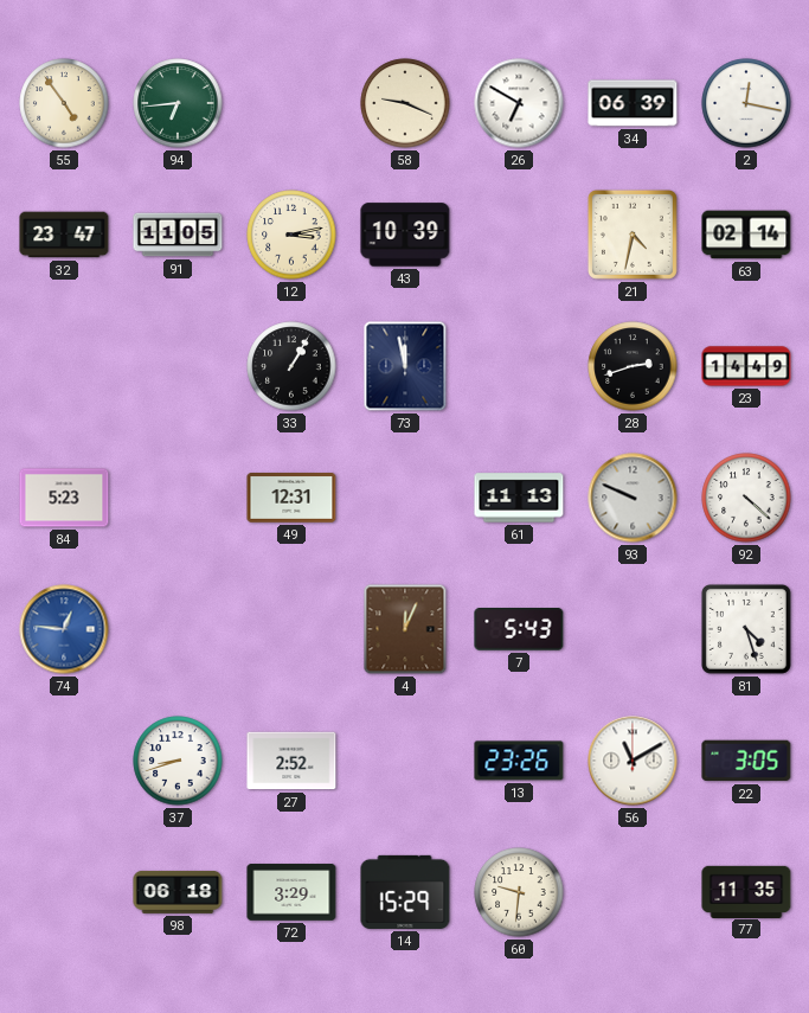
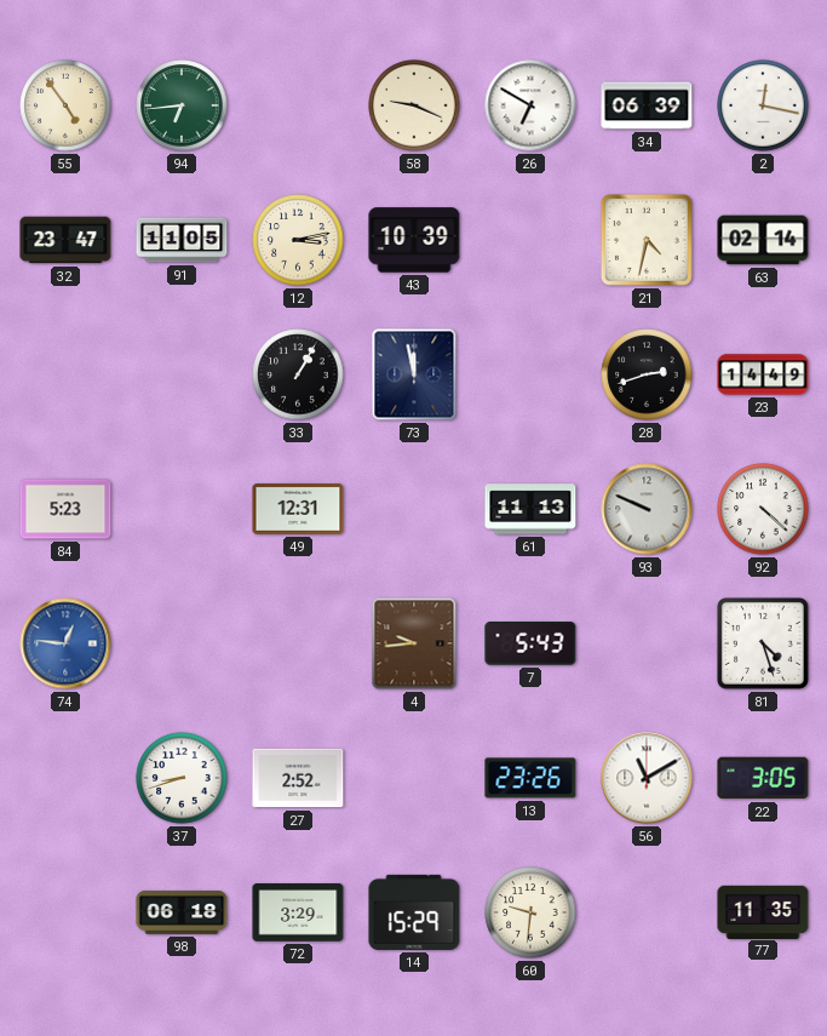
4: 12:04 -> 9:44
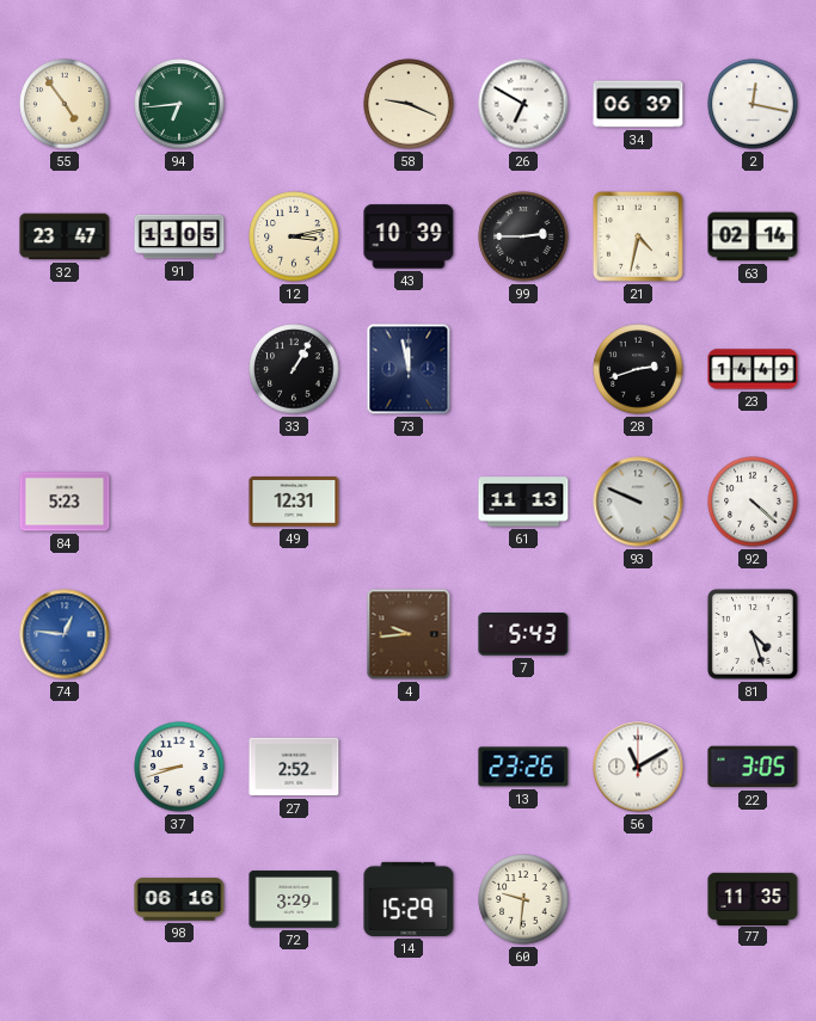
99: none -> 2:45
98: 06:18 -> 06:16
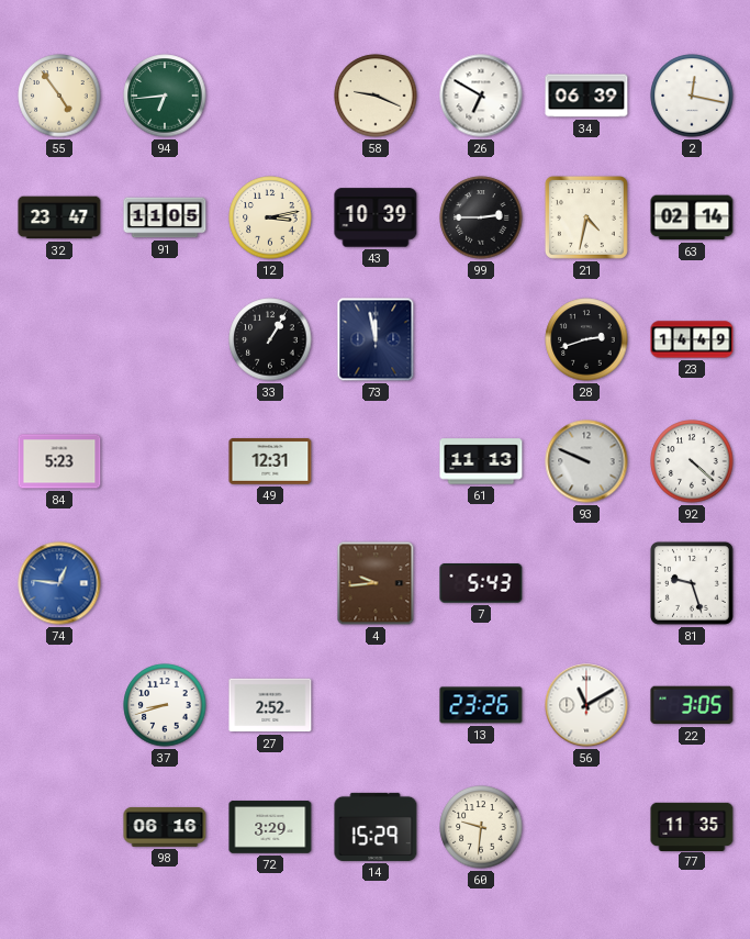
81: 4:27 -> 9:27
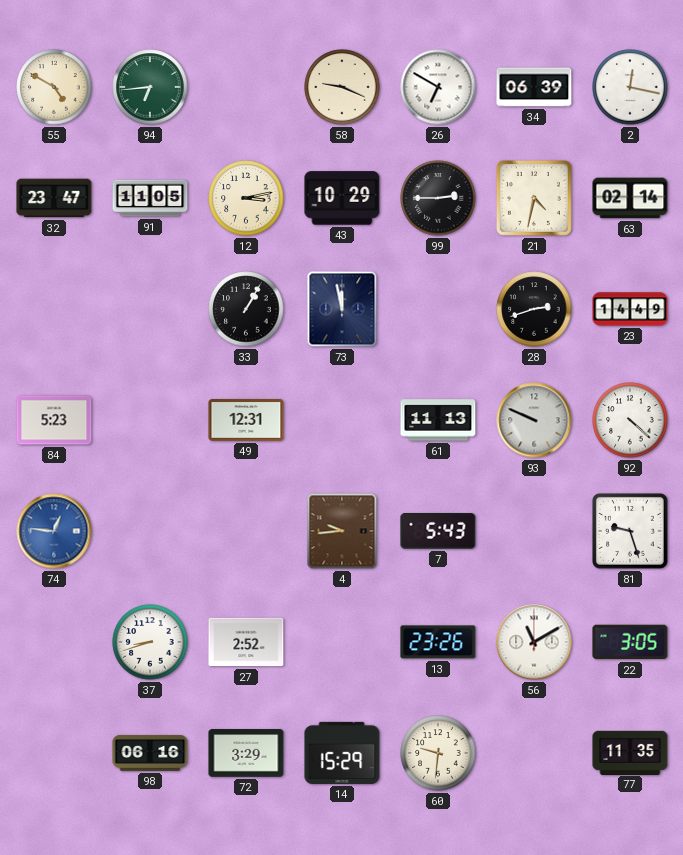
55: 4:54 -> 4:50
43: 10:39 -> 10:29
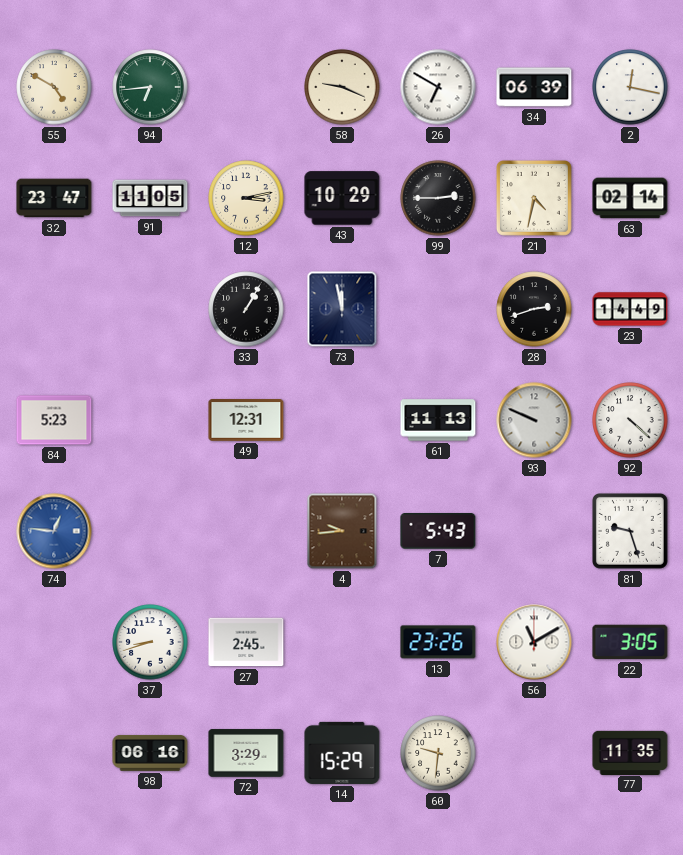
27: 2:52 -> 2:45
